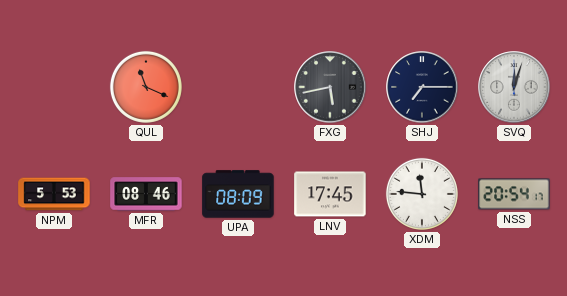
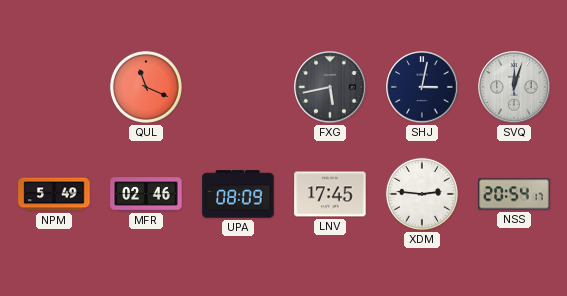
SHJ: 7:15 -> 3:02
NPM: 5:53 -> 5:49
MFR: 08:46 -> 02:46
XDM: 11:46 -> 2:46
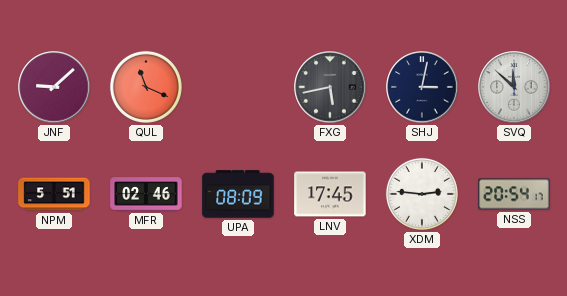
JNF: none -> 9:08
SVQ: 12:03 -> 11:52
NPM: 5:49 -> 5:51
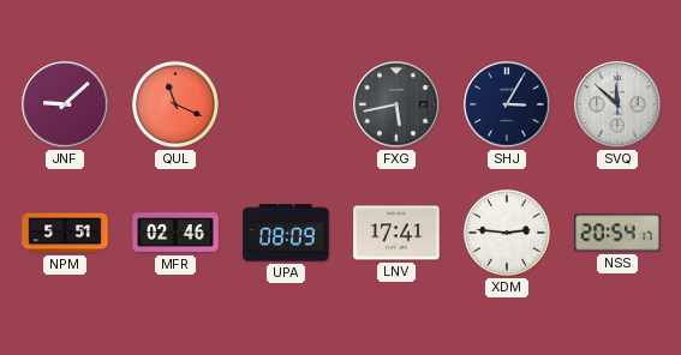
SHJ: 3:02 -> 3:05
LNV: 17:45 -> 17:41
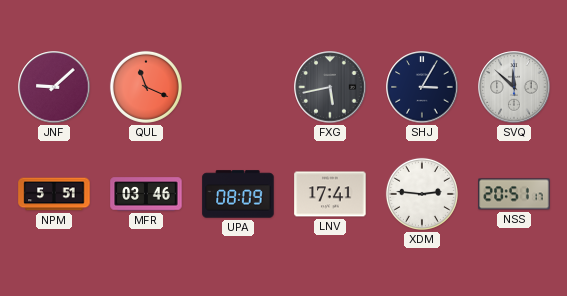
MFR: 02:46 -> 03:46
NSS: 20:54 -> 20:51
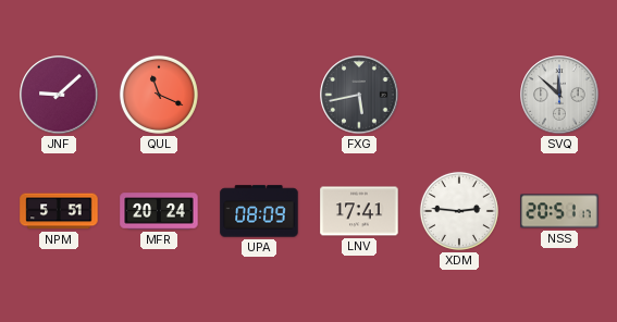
SHJ: 3:05 -> none
MFR: 03:46 -> 20:24
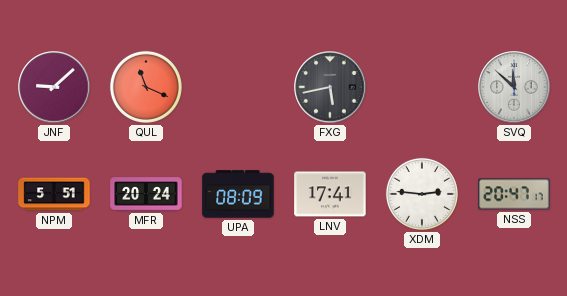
NSS: 20:51 -> 20:47
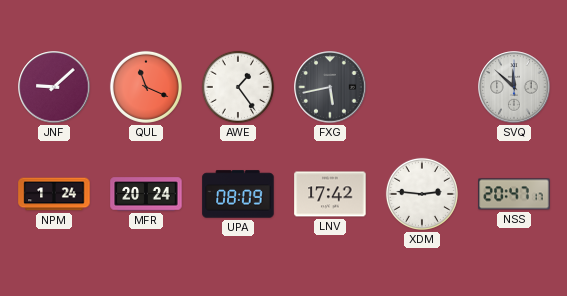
AWE: none -> 1:24
NPM: 5:51 -> 1:24
LNV: 17:41 -> 17:42
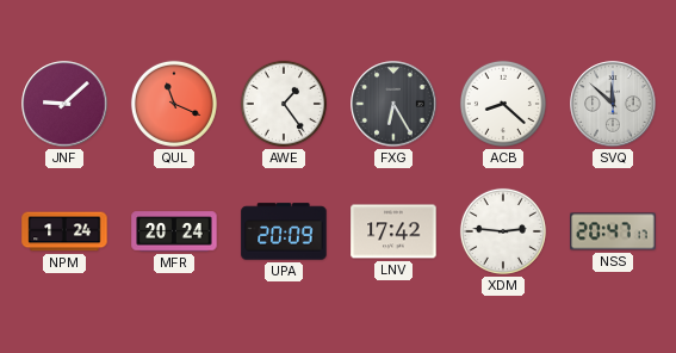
FXG: 5:43 -> 6:25
ACB: none -> 8:22
UPA: 08:09 -> 20:09
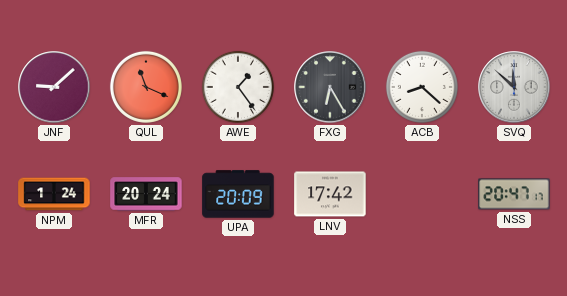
XDM: 2:46 -> none
